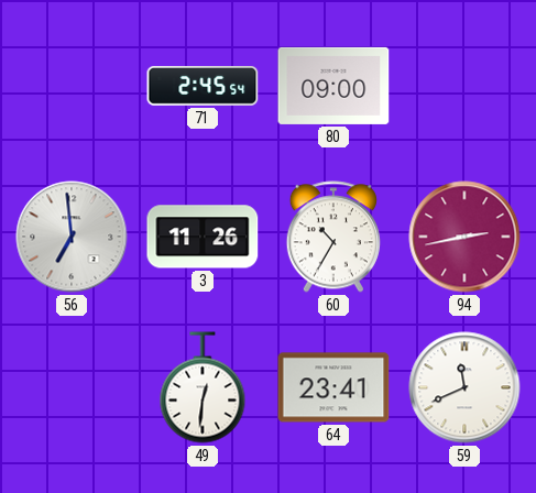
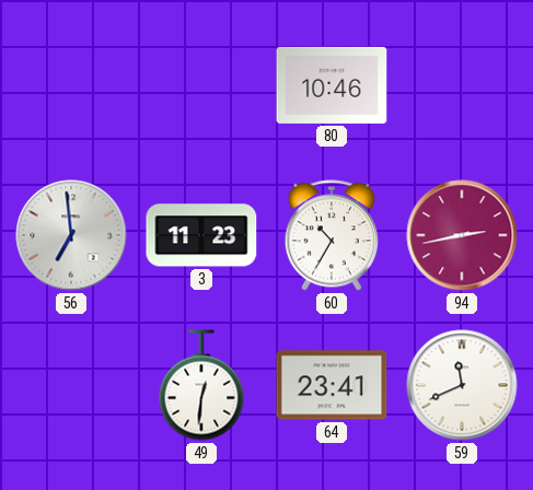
71: 2:45 -> none
80: 09:00 -> 10:46
3: 11:26 -> 11:23
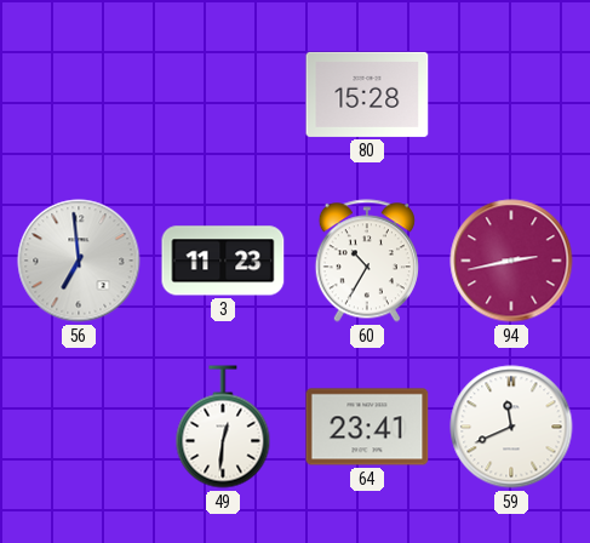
80: 10:46 -> 15:28
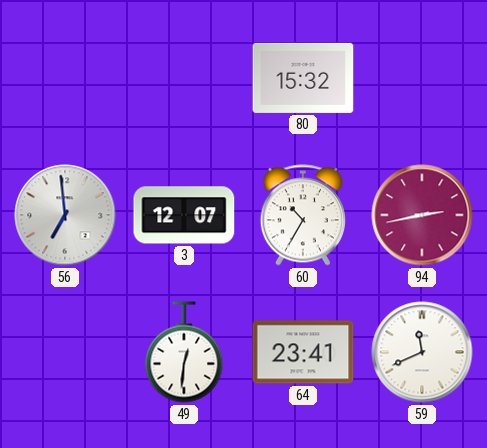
80: 15:28 -> 15:32
3: 11:23 -> 12:07
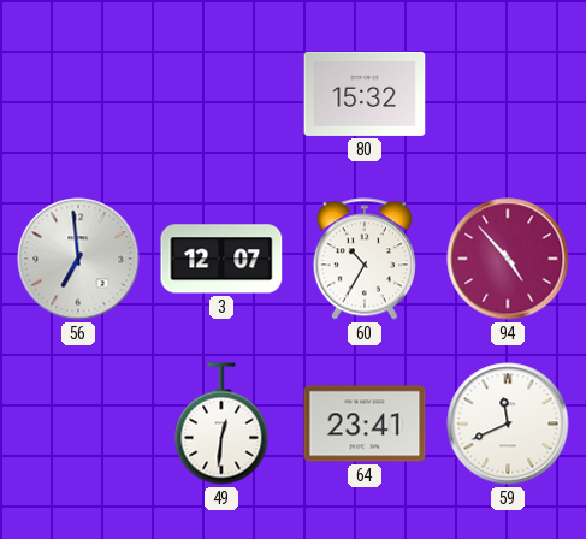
94: 2:43 -> 4:53
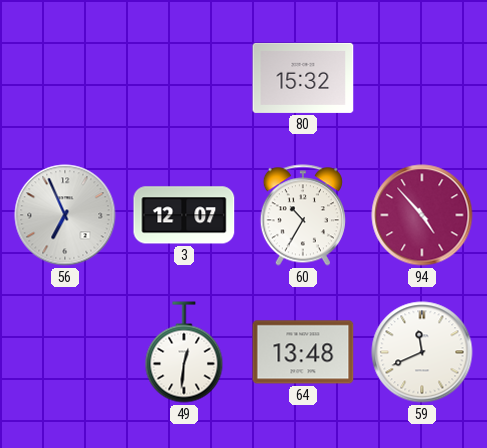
56: 6:59 -> 6:56
64: 23:41 -> 13:48
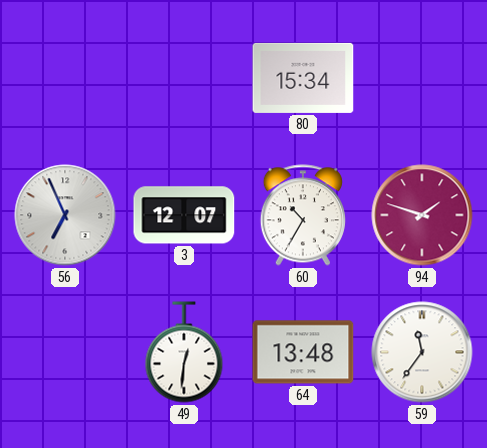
80: 15:32 -> 15:34
94: 4:53 -> 1:48
59: 11:41 -> 11:36
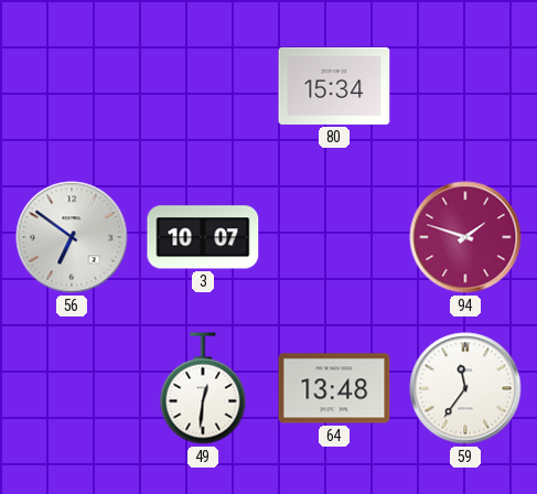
56: 6:56 -> 6:51
3: 12:07 -> 10:07
60: 10:35 -> none
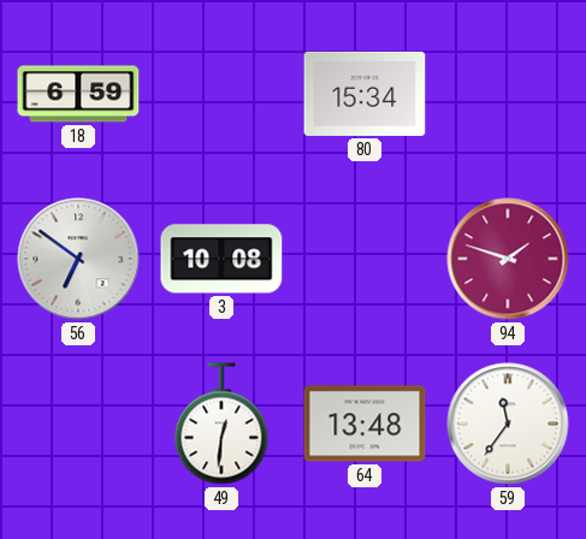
18: none -> 6:59
3: 10:07 -> 10:08
